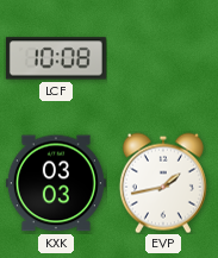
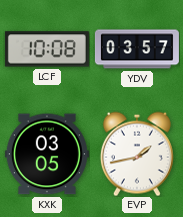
YDV: none -> 03:57
KXK: 03:03 -> 03:05
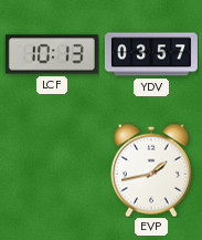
LCF: 10:08 -> 10:13
KXK: 03:05 -> none
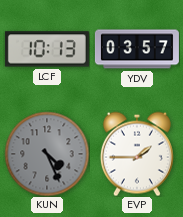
KUN: none -> 4:26
EVP: 1:43 -> 1:45
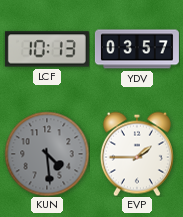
KUN: 4:26 -> 4:29
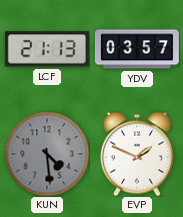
LCF: 10:13 -> 21:13
EVP: 1:45 -> 1:49
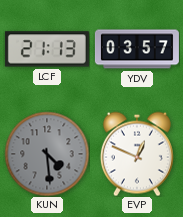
EVP: 1:49 -> 12:49
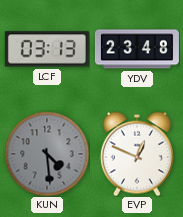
LCF: 21:13 -> 03:13
YDV: 03:57 -> 23:48
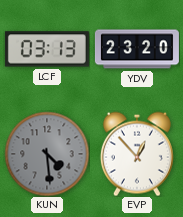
YDV: 23:48 -> 23:20
EVP: 12:49 -> 12:53
